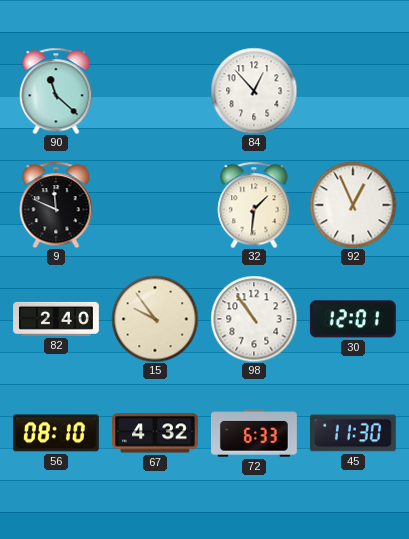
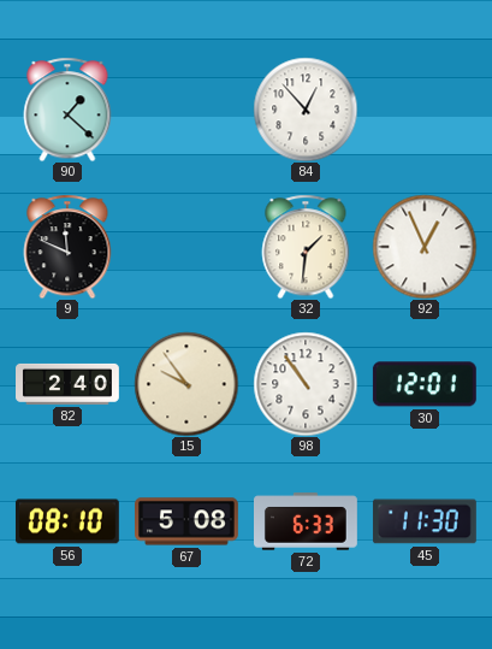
90: 11:22 -> 1:22
67: 4:32 -> 5:08
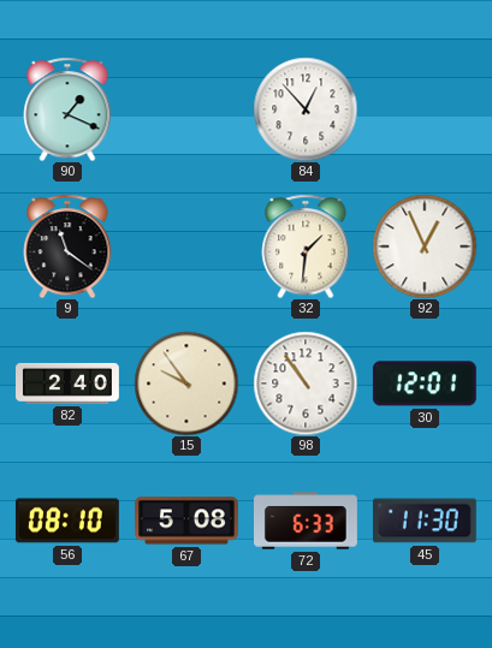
90: 1:22 -> 1:19
9: 11:49 -> 11:21
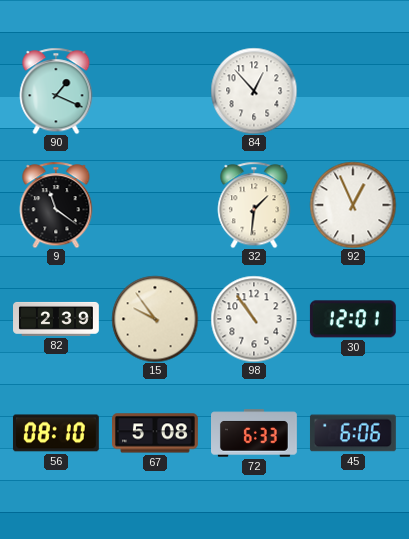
82: 2:40 -> 2:39
45: 11:30 -> 6:06
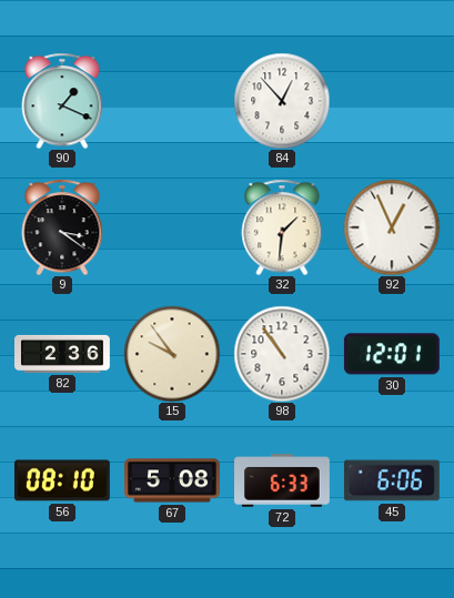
9: 11:21 -> 3:21
82: 2:39 -> 2:36
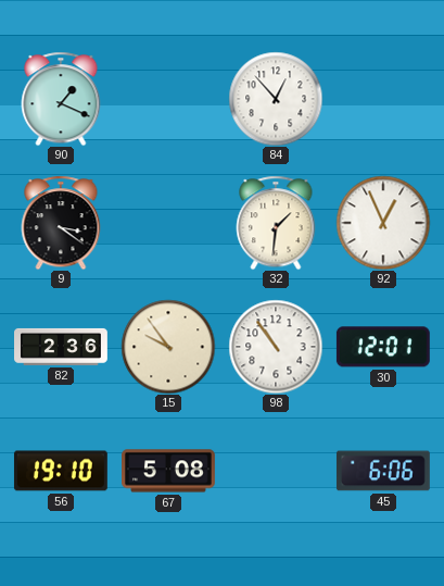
56: 08:10 -> 19:10
72: 6:33 -> none
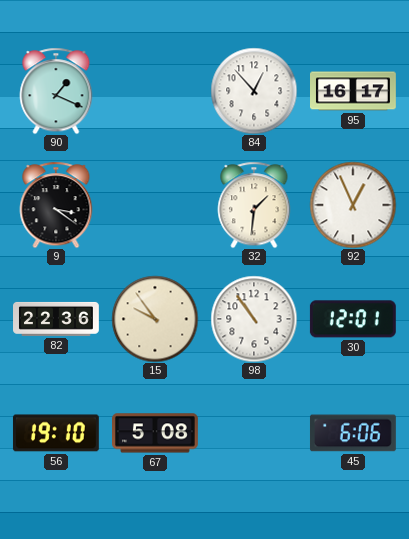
95: none -> 16:17
82: 2:36 -> 22:36
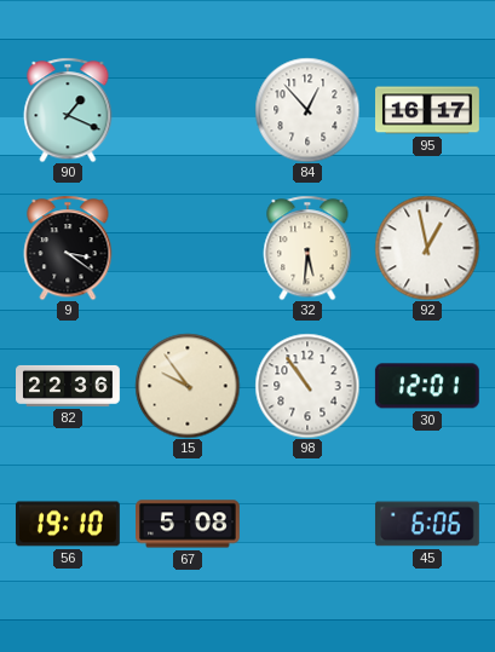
32: 1:31 -> 5:31
92: 12:56 -> 12:58
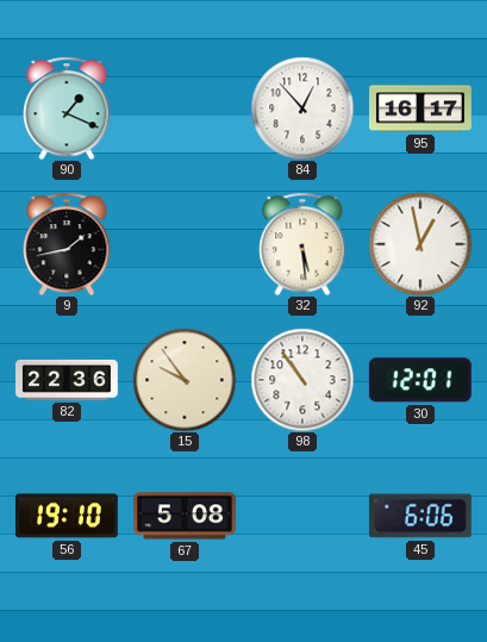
9: 3:21 -> 1:43
32: 5:31 -> 5:29
